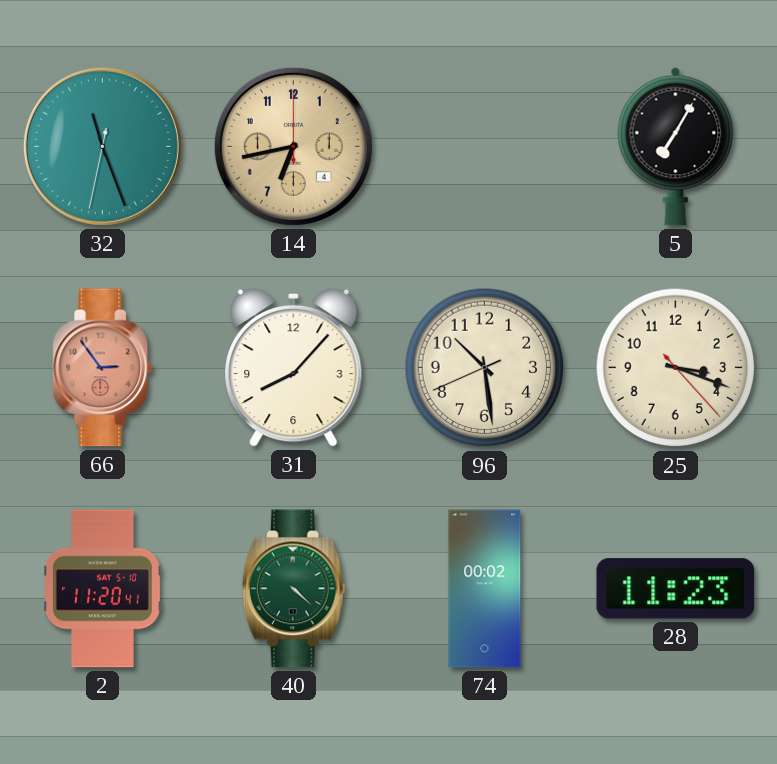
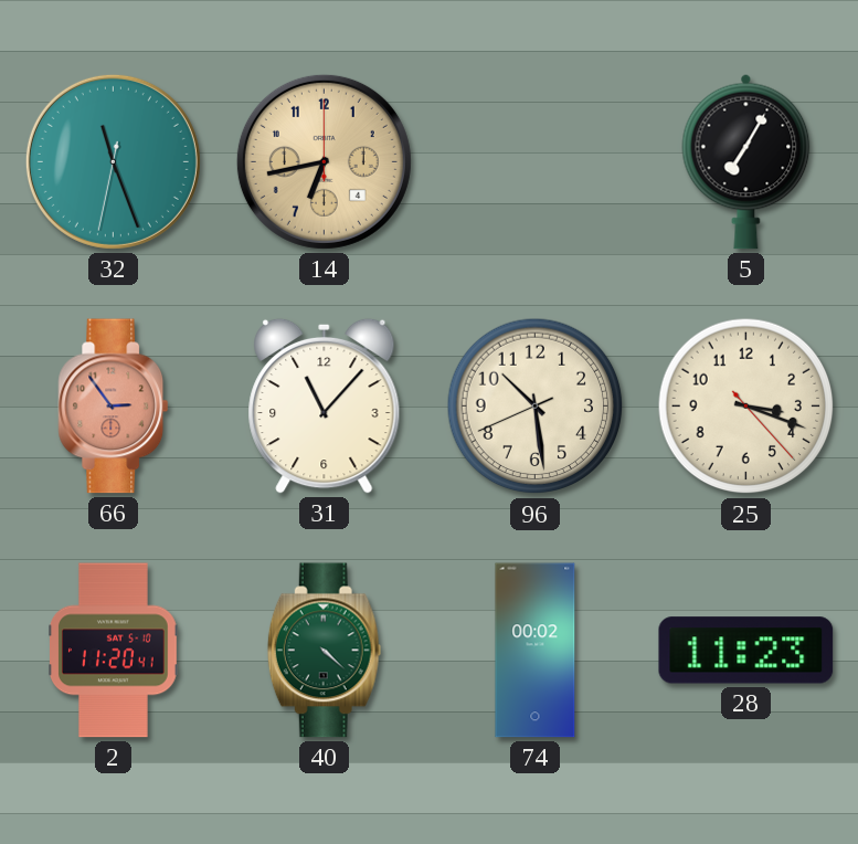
31: 8:07 -> 11:07
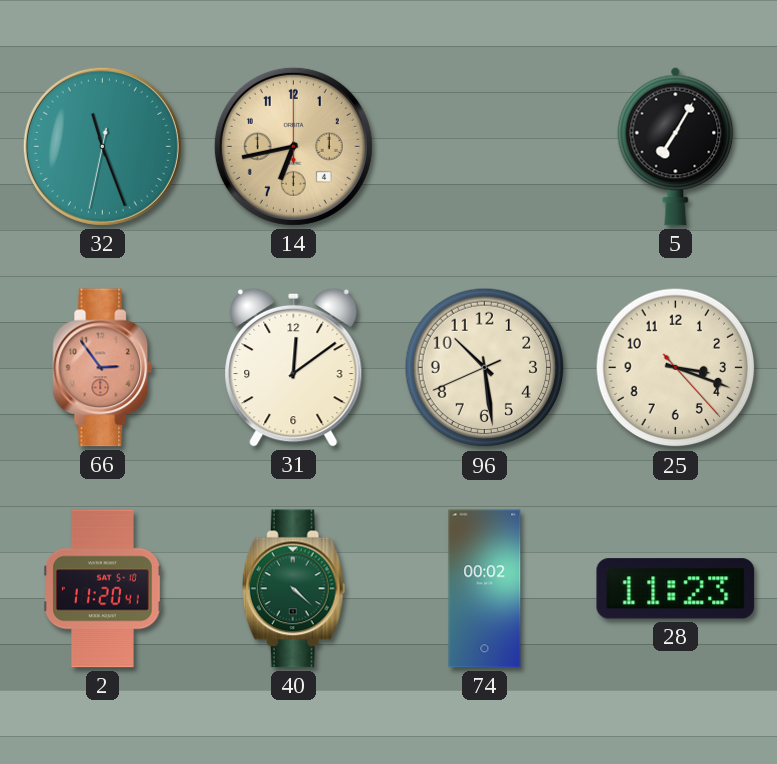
31: 11:07 -> 12:09
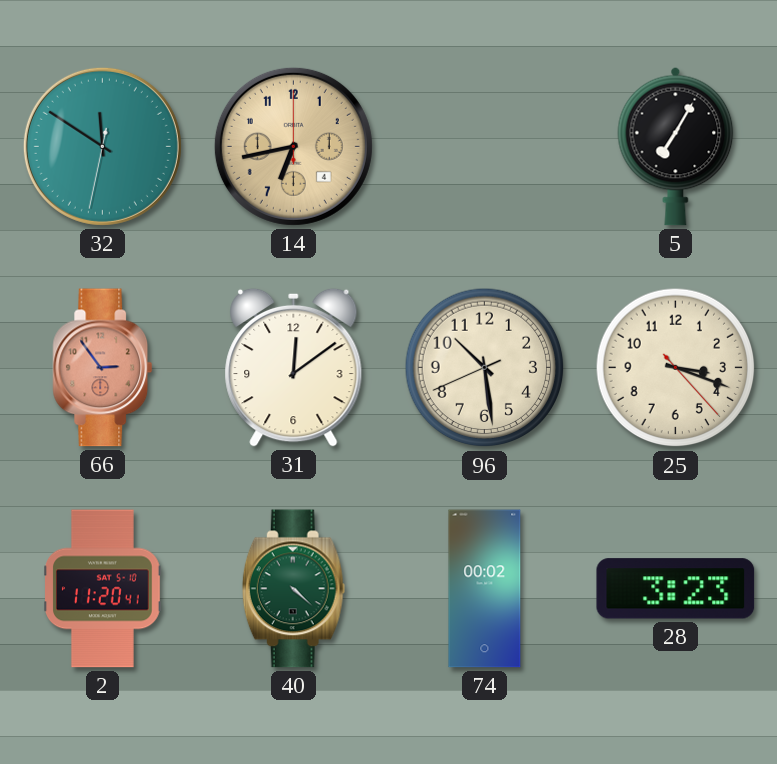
32: 11:26 -> 11:50
28: 11:23 -> 3:23
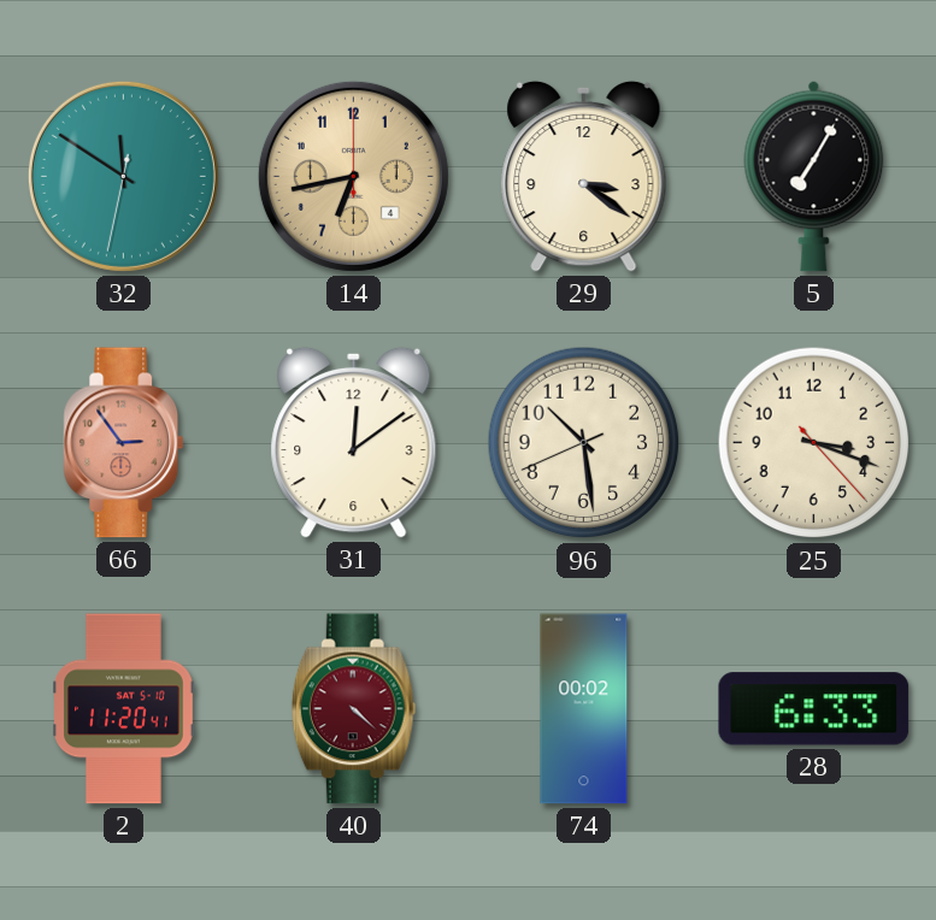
29: none -> 3:21
40 dial: green -> burgundy
28: 3:23 -> 6:33
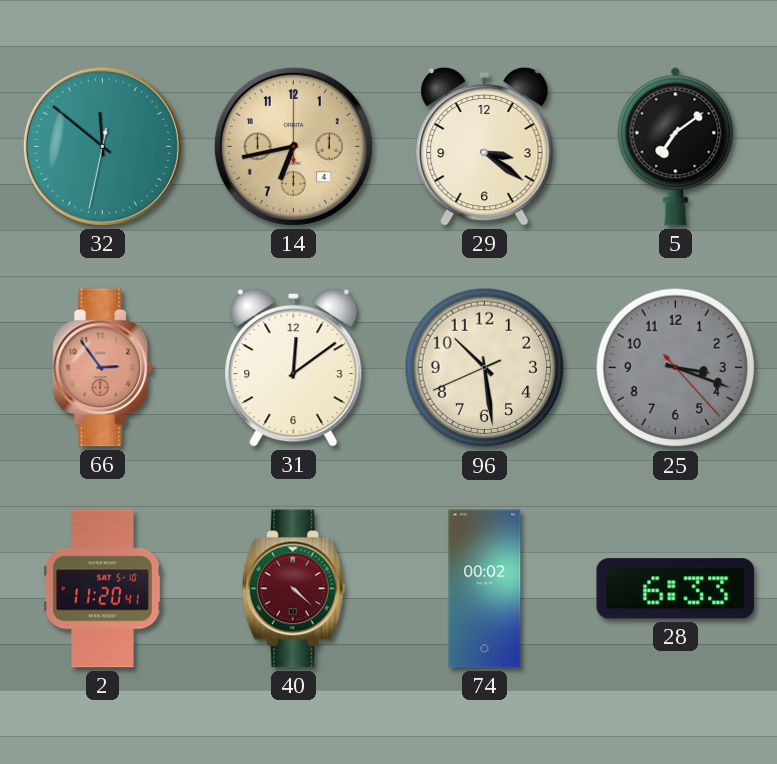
32: 11:50 -> 11:51
5: 7:05 -> 7:09
25 dial: cream -> grey
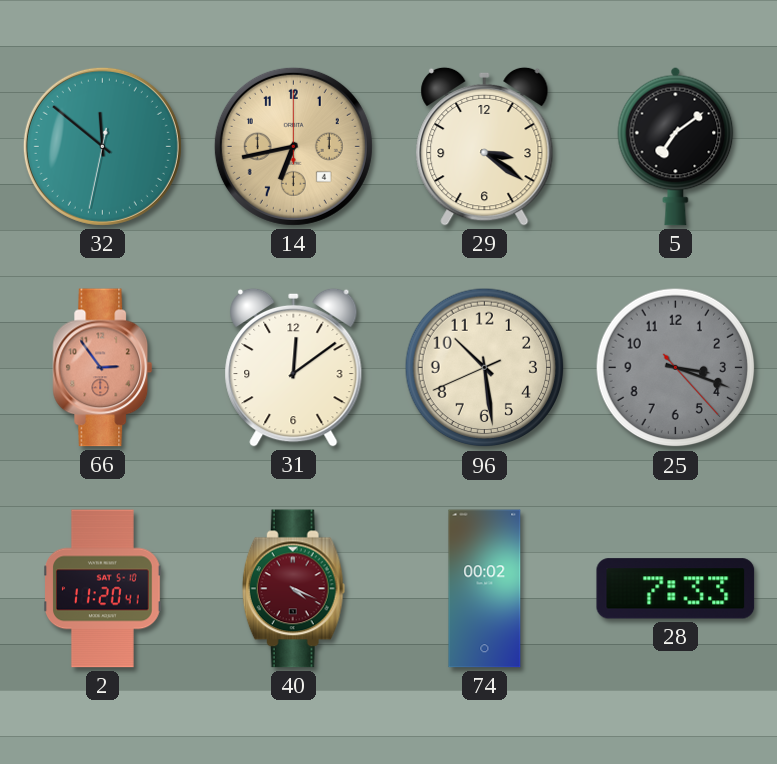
40: 4:22 -> 4:19
28: 6:33 -> 7:33
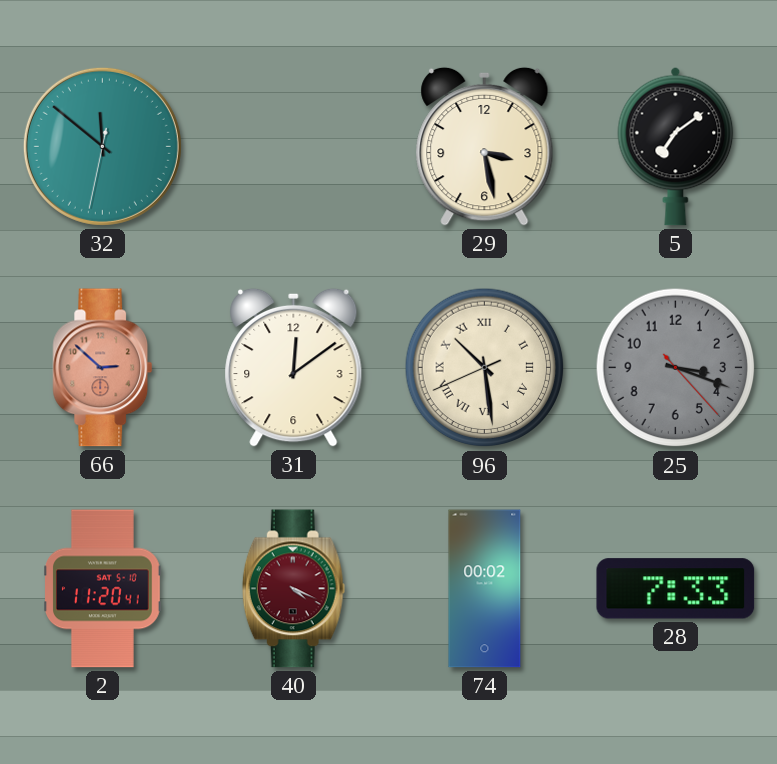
14: 6:43 -> none
29: 3:21 -> 3:28
66: 2:54 -> 2:52
96 numerals: Arabic -> Roman
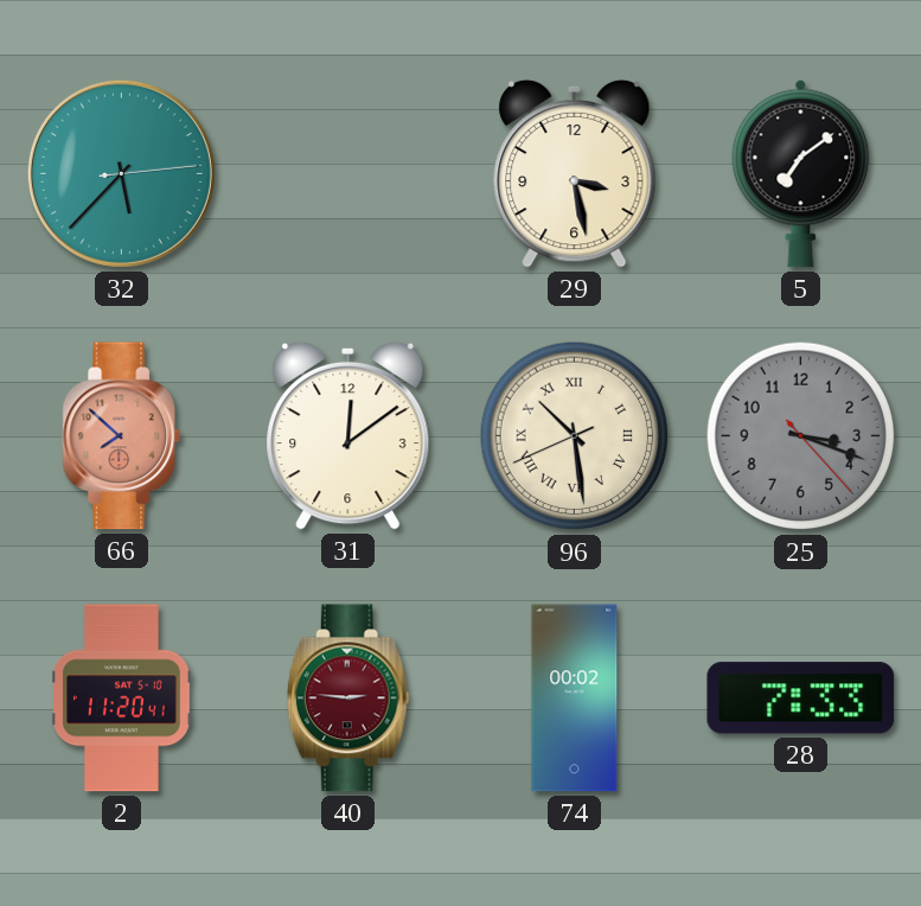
32: 11:51 -> 5:37
66: 2:52 -> 7:52
40: 4:19 -> 2:46
